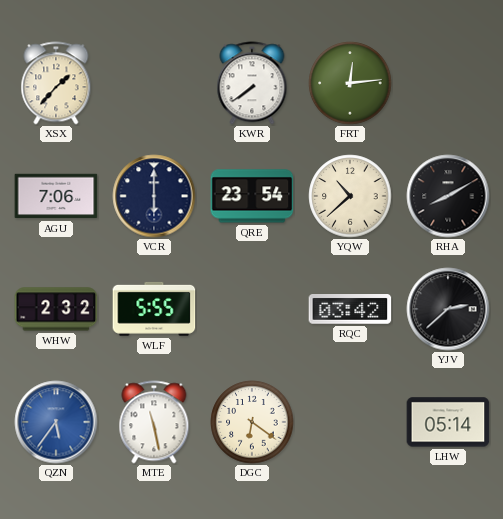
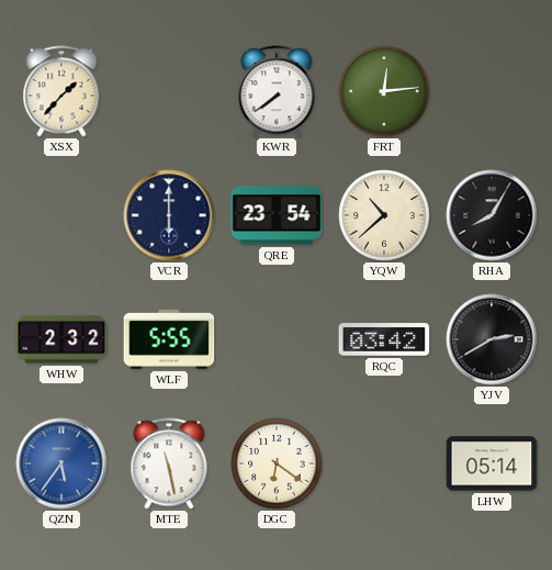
AGU: 7:06 -> none
RHA: 8:10 -> 8:05
YJV: 2:38 -> 2:40
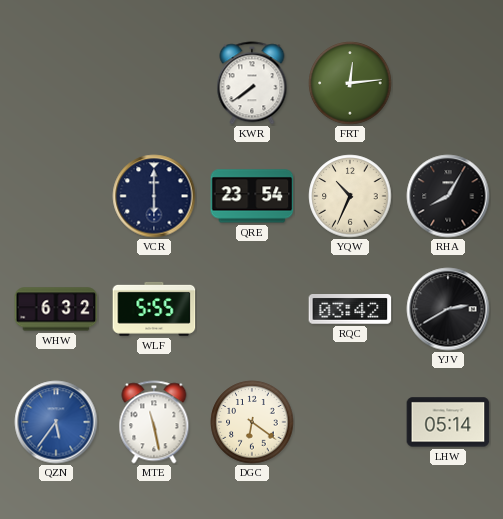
XSX: 1:37 -> none
YQW: 10:38 -> 10:34
WHW: 2:32 -> 6:32
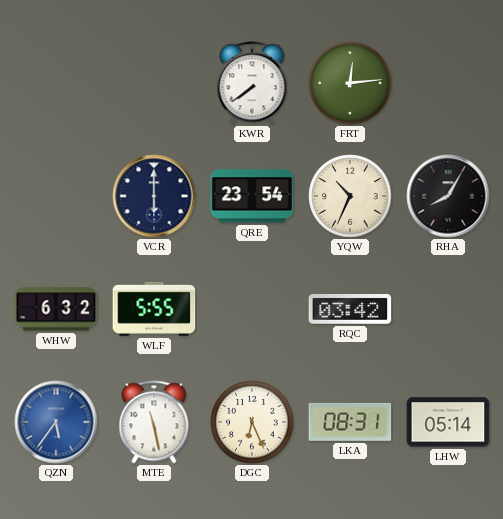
YJV: 2:40 -> none
DGC: 6:21 -> 6:26
LKA: none -> 08:31
